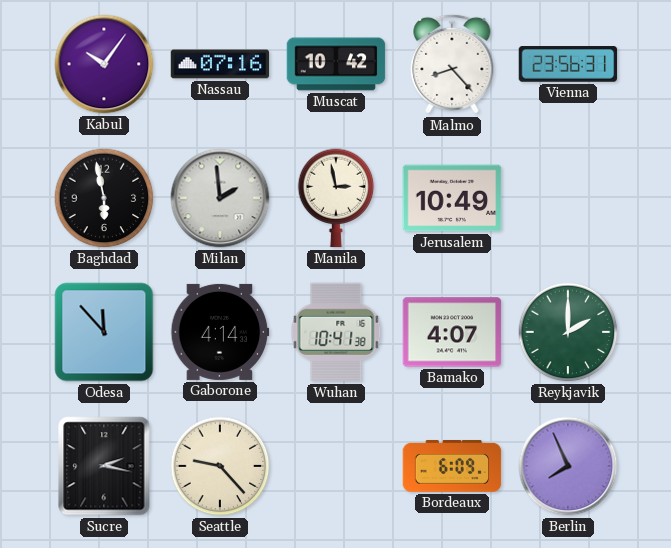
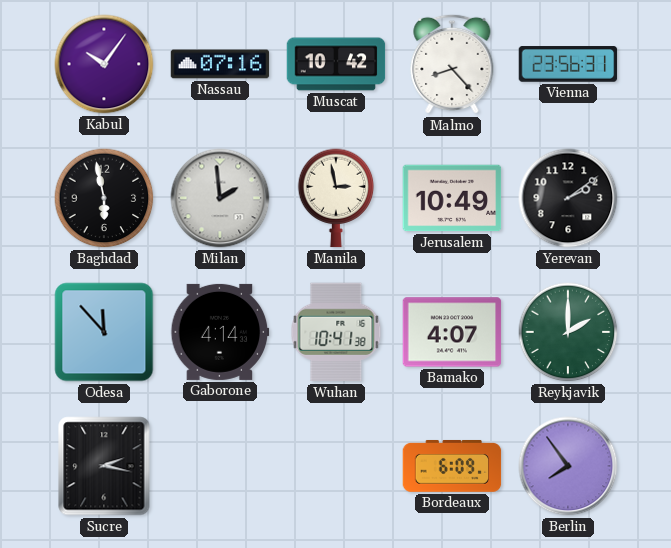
Yerevan: none -> 2:09
Seattle: 9:23 -> none
Berlin: 7:56 -> 7:54
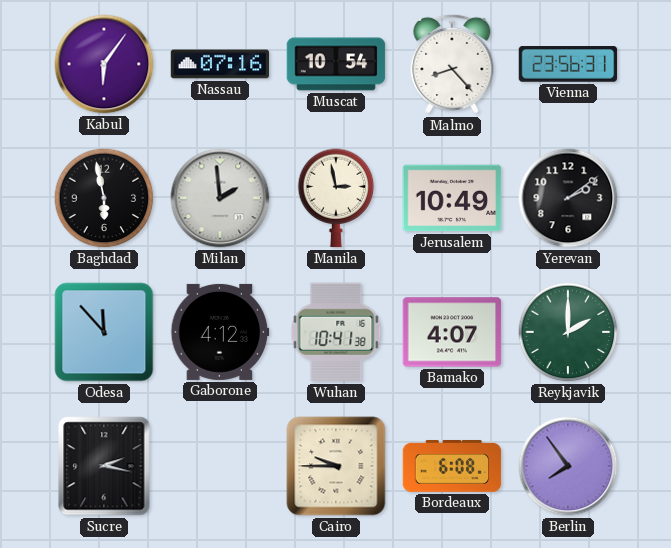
Kabul: 10:06 -> 6:06
Muscat: 10:42 -> 10:54
Gaborone: 4:14 -> 4:12
Cairo: none -> 9:45
Bordeaux: 6:09 -> 6:08
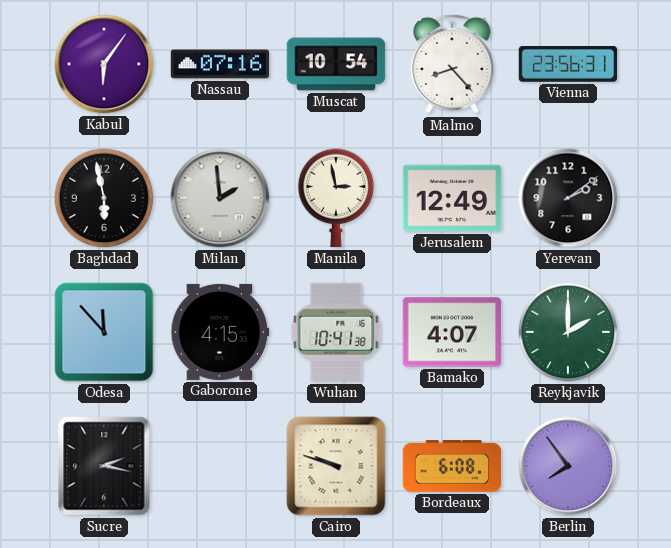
Jerusalem: 10:49 -> 12:49
Gaborone: 4:12 -> 4:15
Cairo: 9:45 -> 9:48
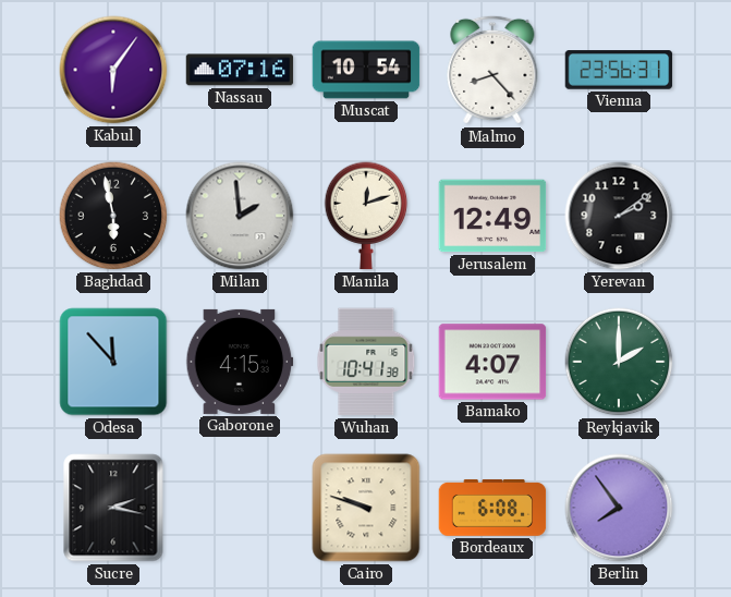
Manila: 2:58 -> 12:12
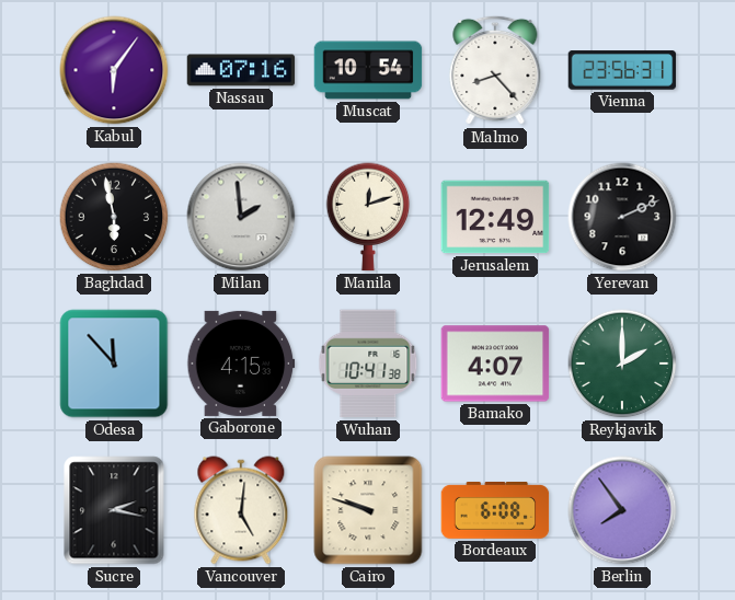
Yerevan: 2:09 -> 2:11
Vancouver: none -> 5:01
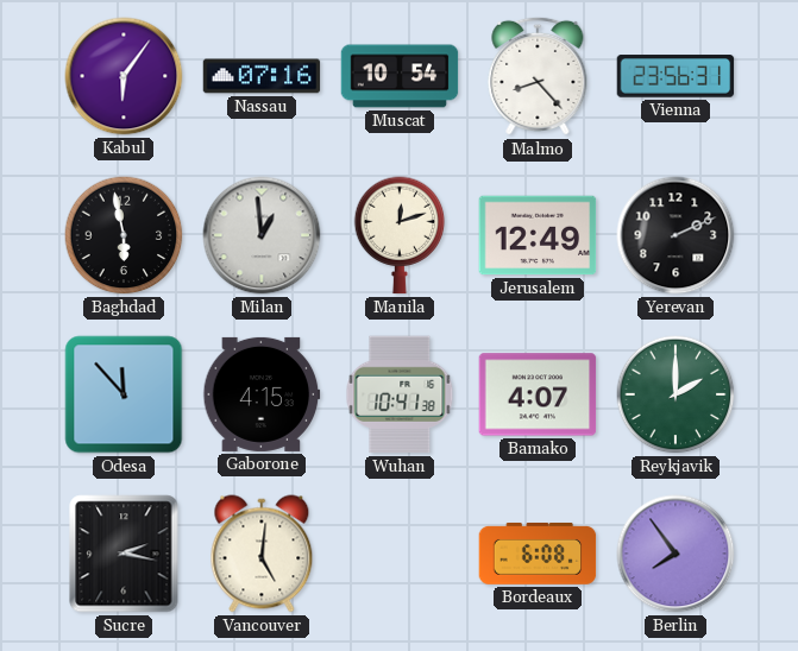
Milan: 1:59 -> 12:59
Cairo: 9:48 -> none
